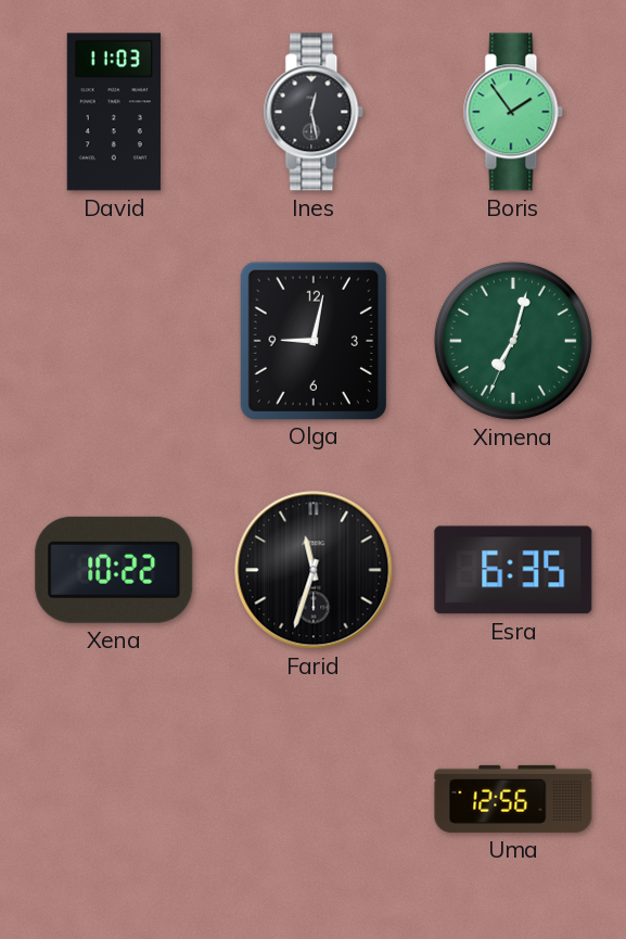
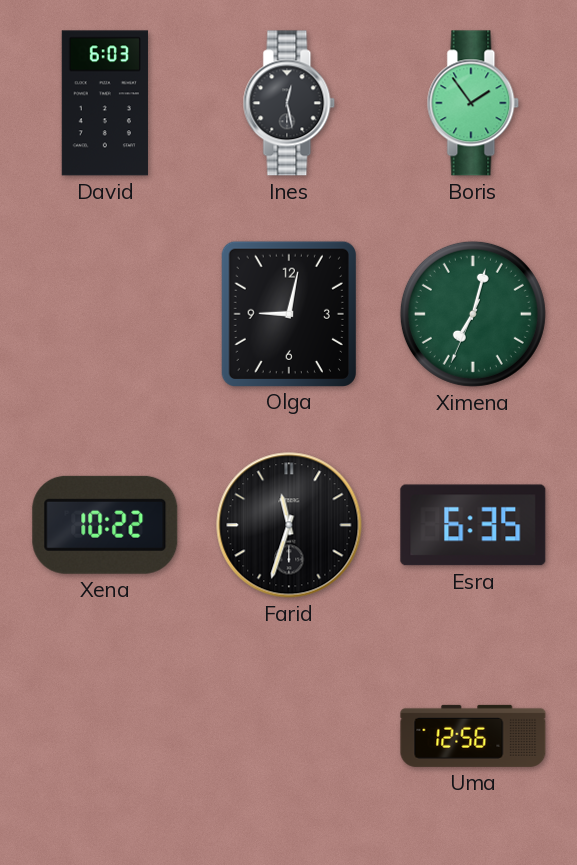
David: 11:03 -> 6:03
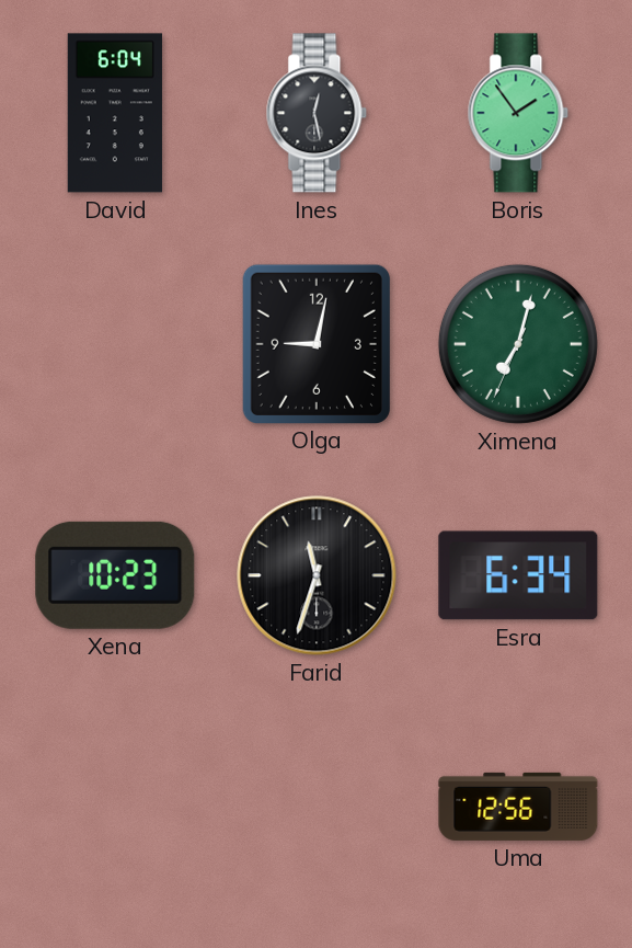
David: 6:03 -> 6:04
Xena: 10:22 -> 10:23
Esra: 6:35 -> 6:34
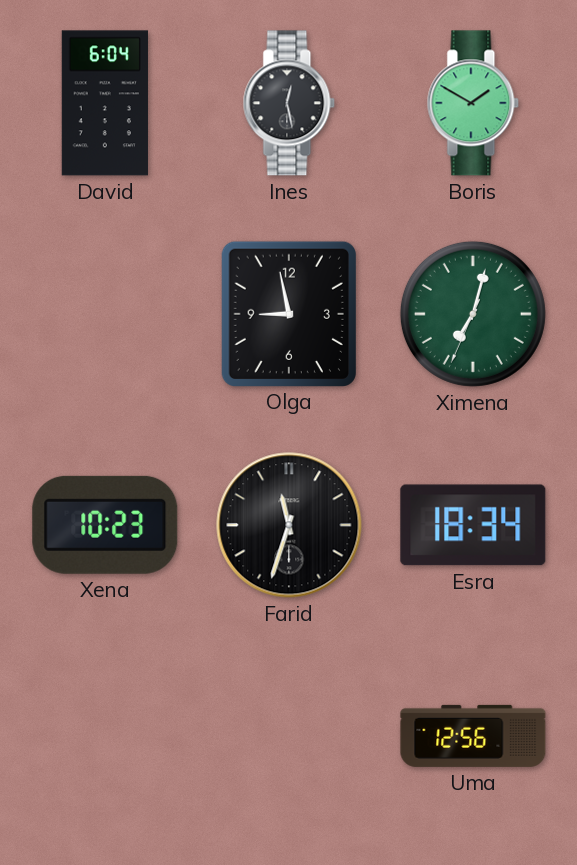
Boris: 1:54 -> 1:50
Olga: 9:02 -> 8:58
Esra: 6:34 -> 18:34
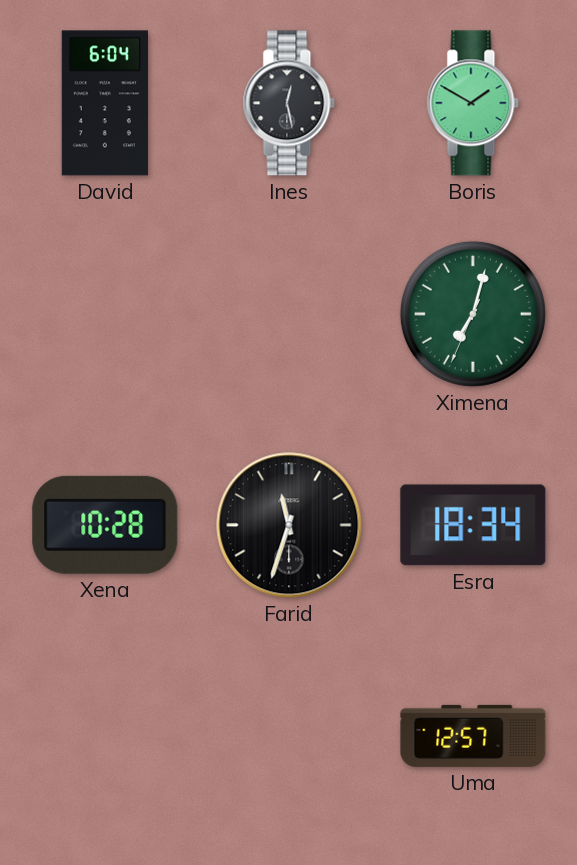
Olga: 8:58 -> none
Xena: 10:23 -> 10:28
Uma: 12:56 -> 12:57
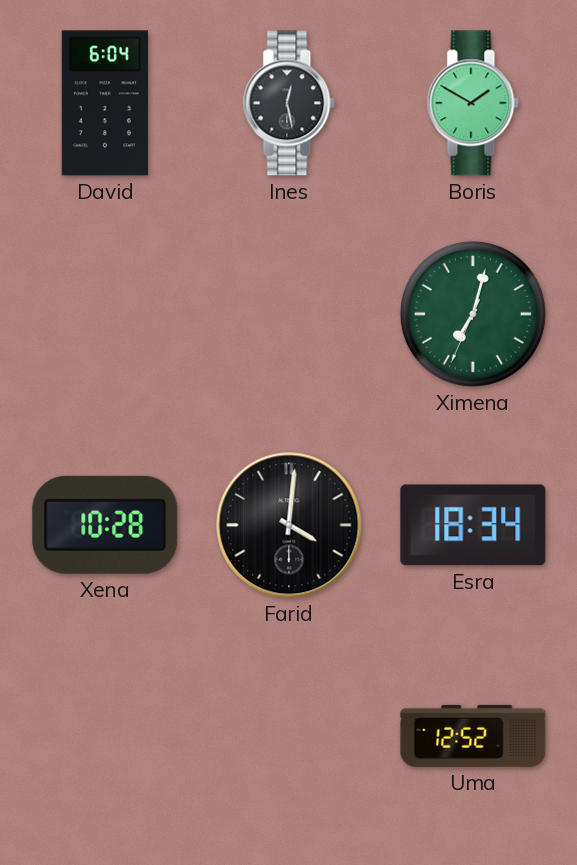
Farid: 11:33 -> 4:01
Uma: 12:57 -> 12:52
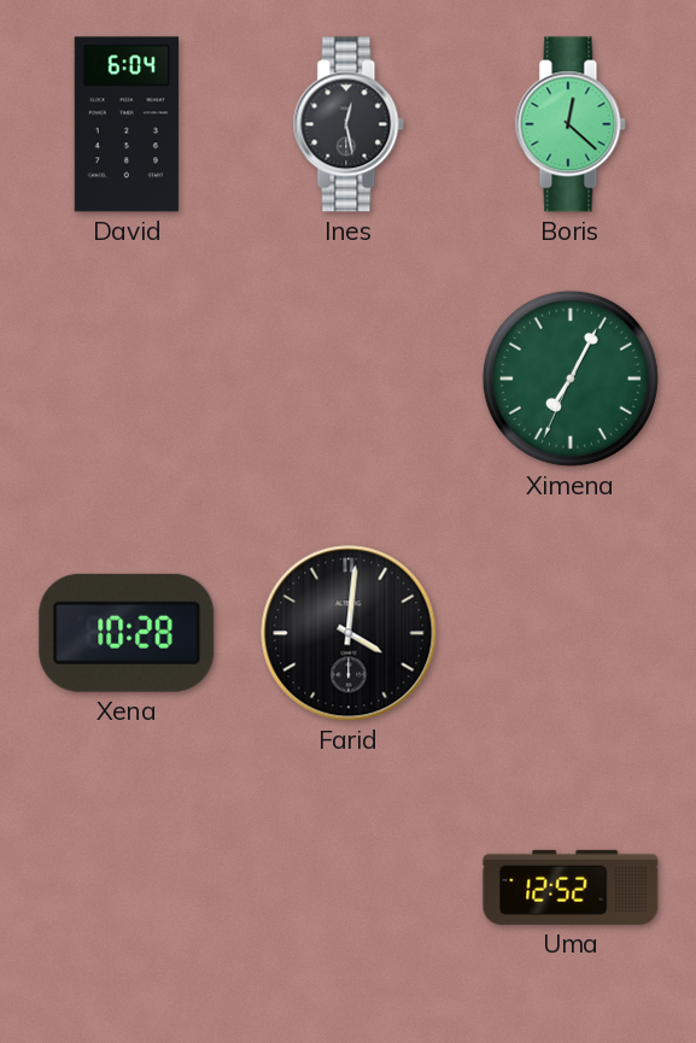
Boris: 1:50 -> 12:22
Ximena: 7:02 -> 7:04
Esra: 18:34 -> none
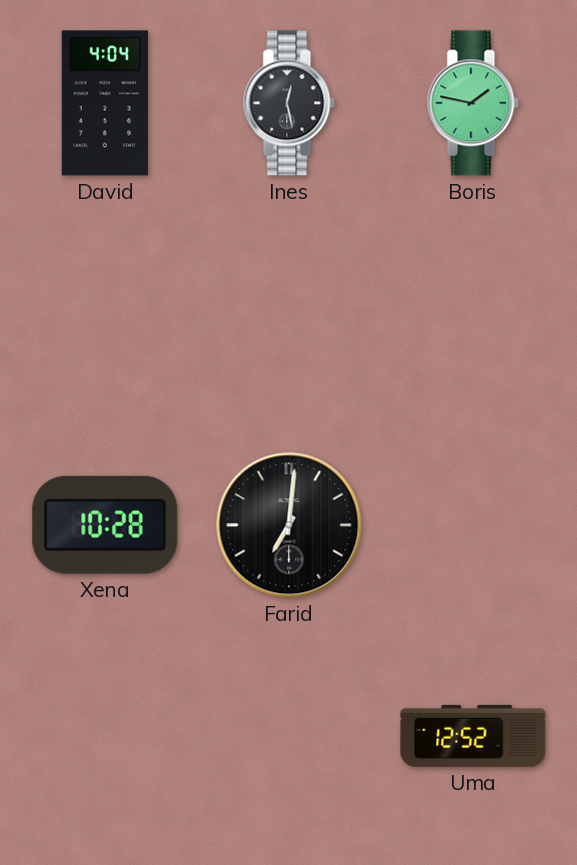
David: 6:04 -> 4:04
Boris: 12:22 -> 1:47
Ximena: 7:04 -> none
Farid: 4:01 -> 7:01
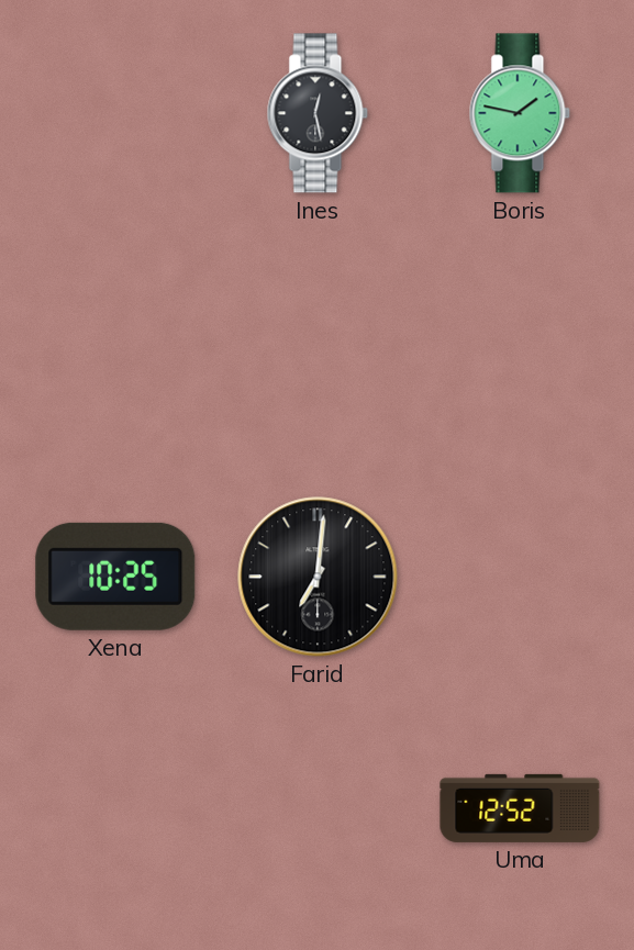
David: 4:04 -> none
Xena: 10:28 -> 10:25
